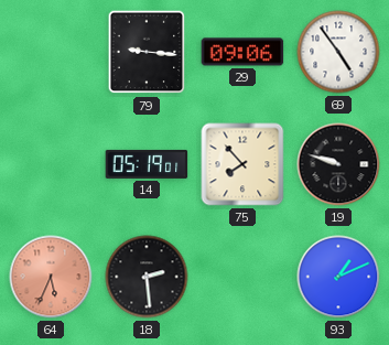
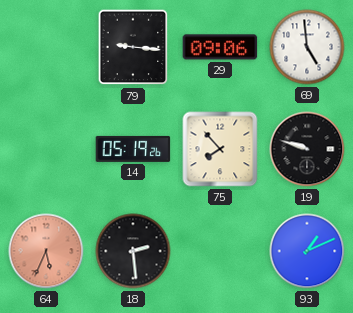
69: 4:54 -> 4:59
14: 05:19:01 -> 05:19:26
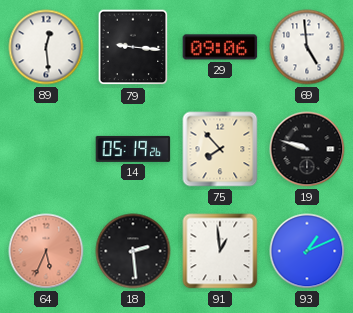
89: none -> 12:29
91: none -> 12:59
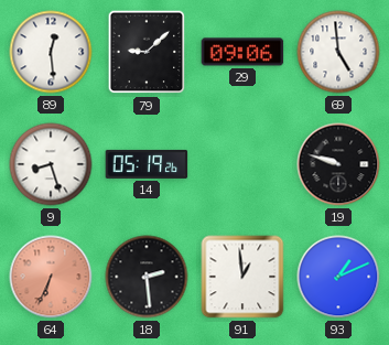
79: 9:16 -> 9:08
9: none -> 8:27
75: 7:53 -> none
64: 5:34 -> 6:34
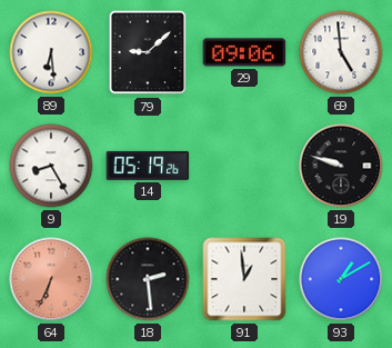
89: 12:29 -> 6:29
9: 8:27 -> 8:25
93: 1:11 -> 1:10
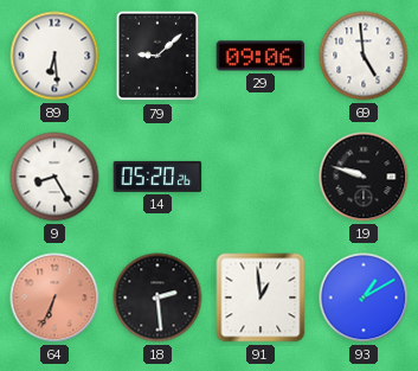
14: 05:19 -> 05:20
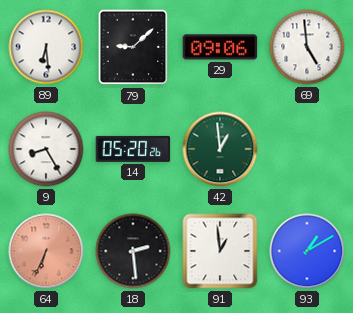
42: none -> 12:59
19: 9:48 -> none
